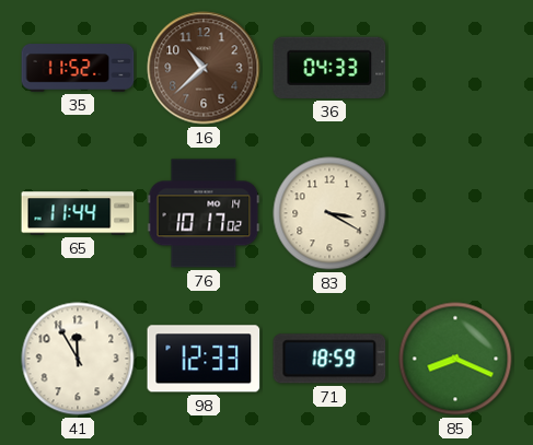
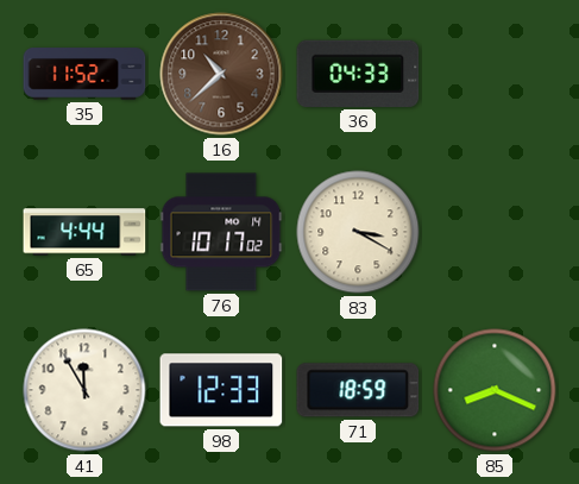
65: 11:44 -> 4:44
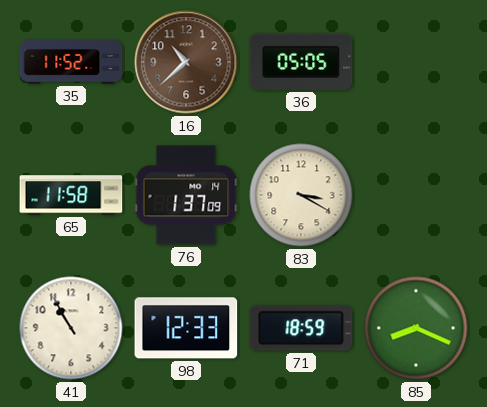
36: 04:33 -> 05:05
65: 4:44 -> 11:58
76: 10:17 -> 1:37
41: 11:55 -> 10:55
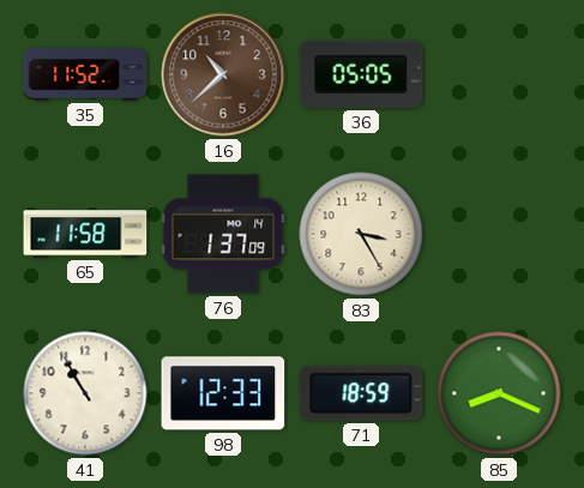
83: 3:20 -> 3:25
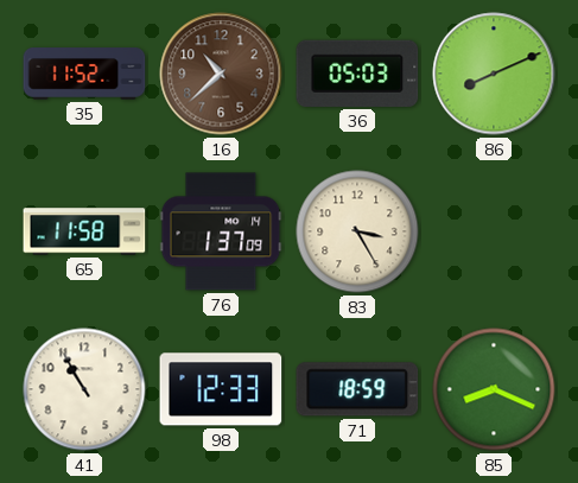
36: 05:05 -> 05:03
86: none -> 8:11
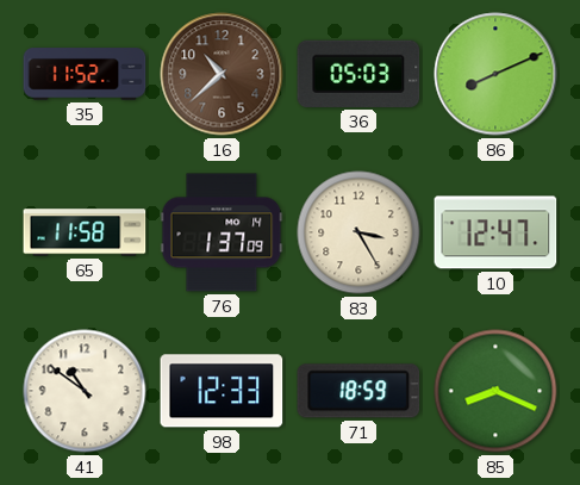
10: none -> 12:47
41: 10:55 -> 10:51
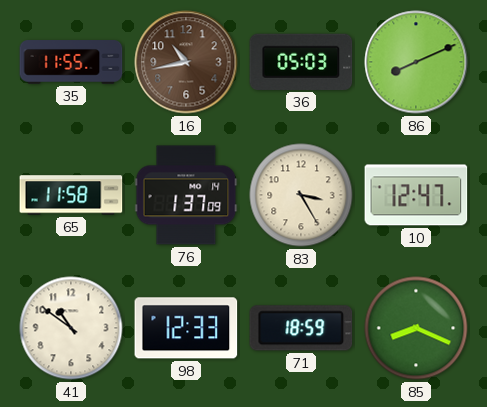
35: 11:52 -> 11:55
16: 10:38 -> 10:43
